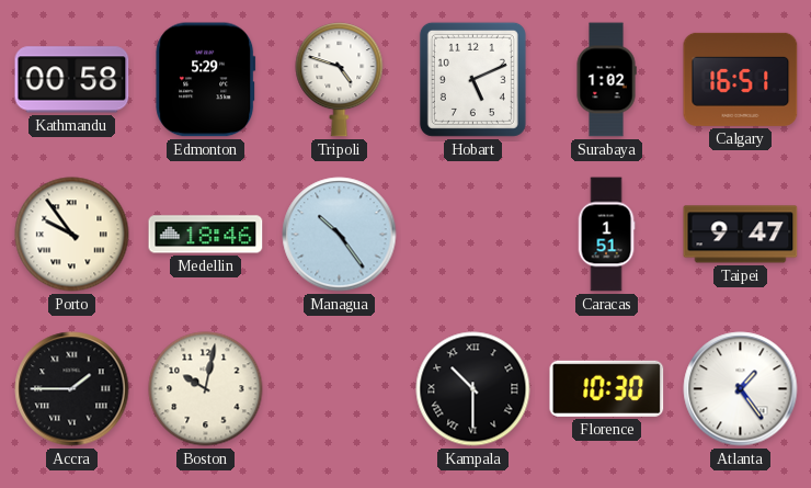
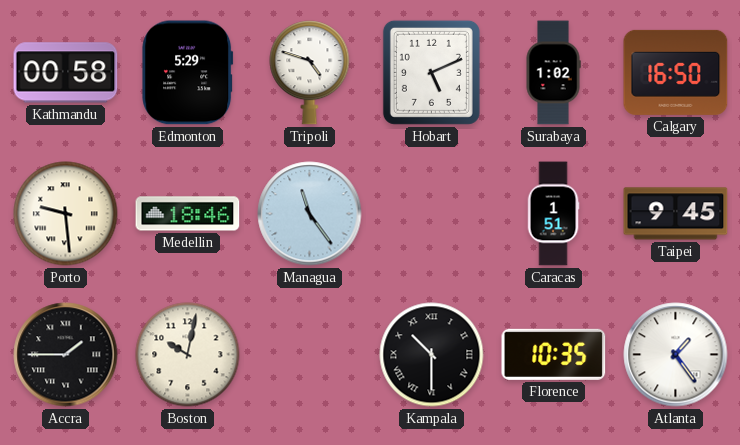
Calgary: 16:51 -> 16:50
Porto: 9:54 -> 9:29
Managua: 10:24 -> 11:24
Taipei: 9:47 -> 9:45
Florence: 10:30 -> 10:35
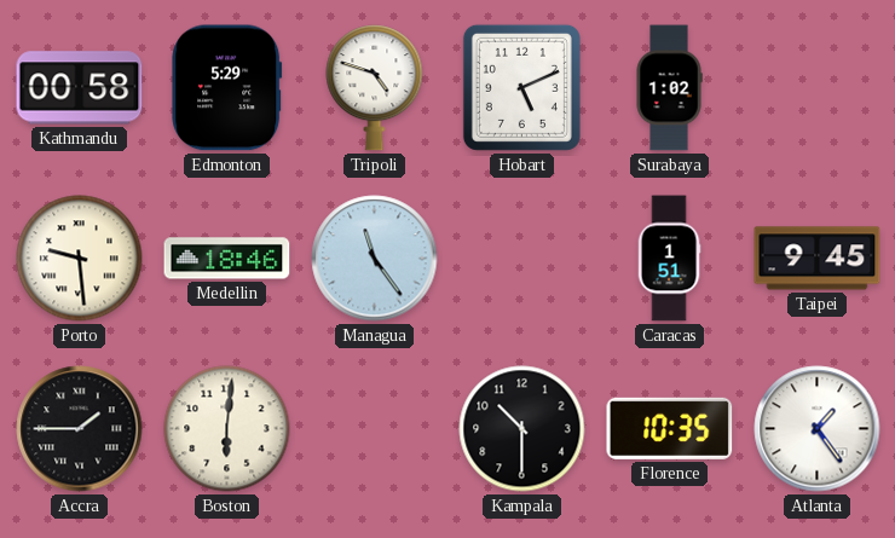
Calgary: 16:50 -> none
Boston: 10:02 -> 6:01
Kampala numerals: Roman -> Arabic
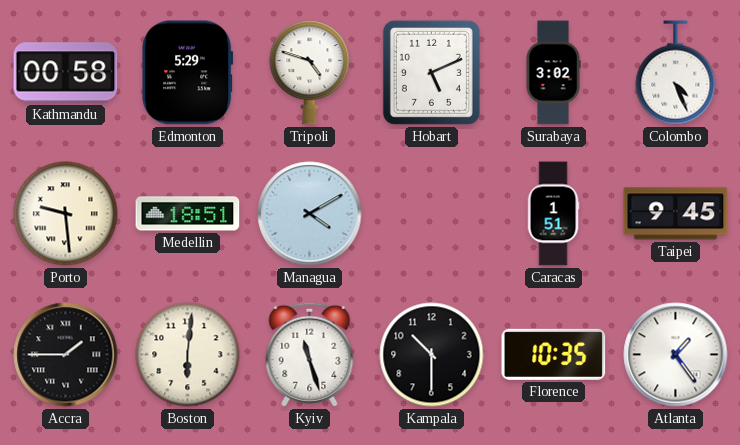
Surabaya: 1:02 -> 3:02
Colombo: none -> 4:26
Medellin: 18:46 -> 18:51
Managua: 11:24 -> 4:10
Kyiv: none -> 11:27
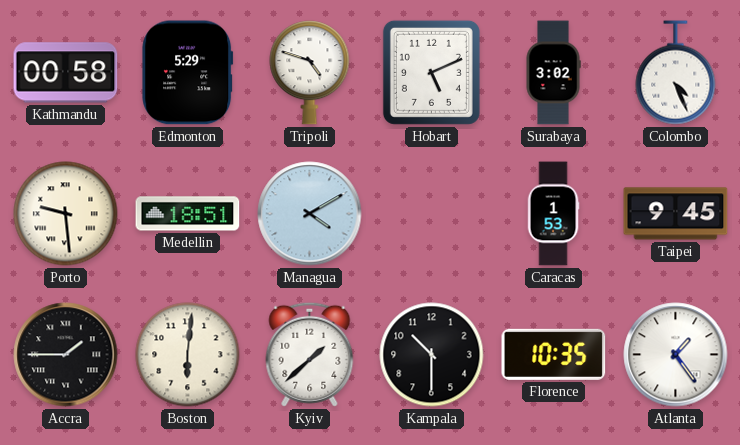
Caracas: 1:51 -> 1:53
Kyiv: 11:27 -> 1:38
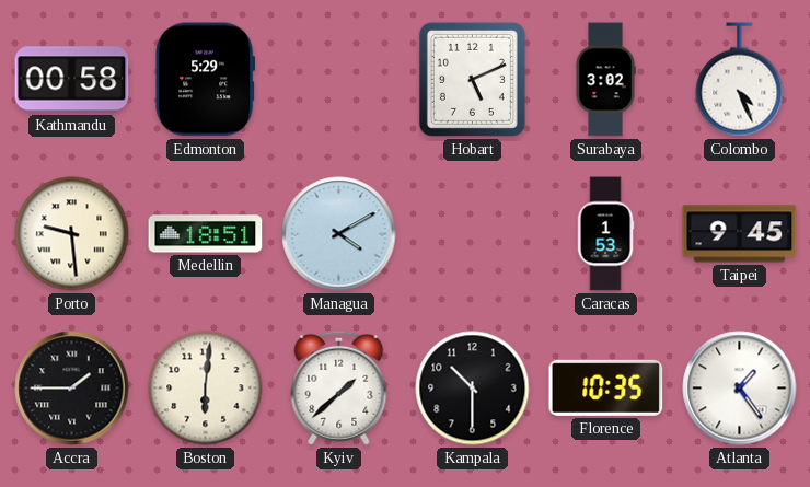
Tripoli: 4:48 -> none
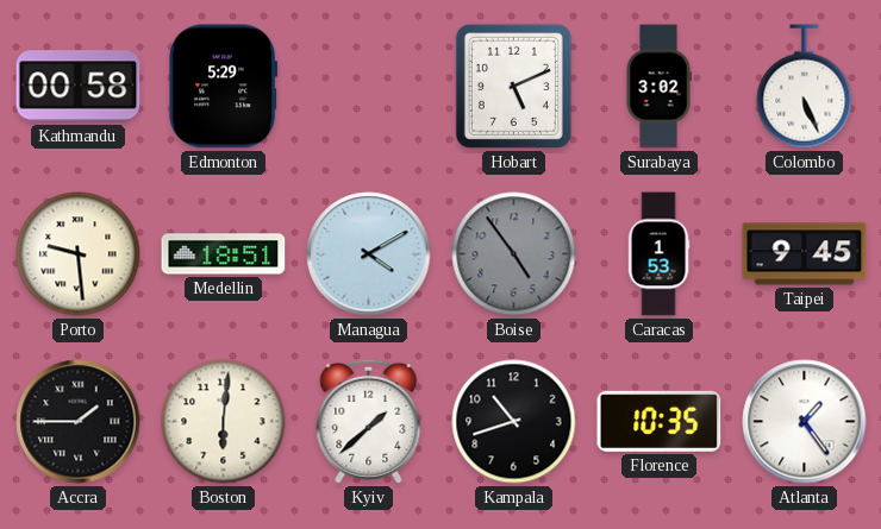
Colombo: 4:26 -> 5:26
Boise: none -> 4:54
Kampala: 10:30 -> 10:42
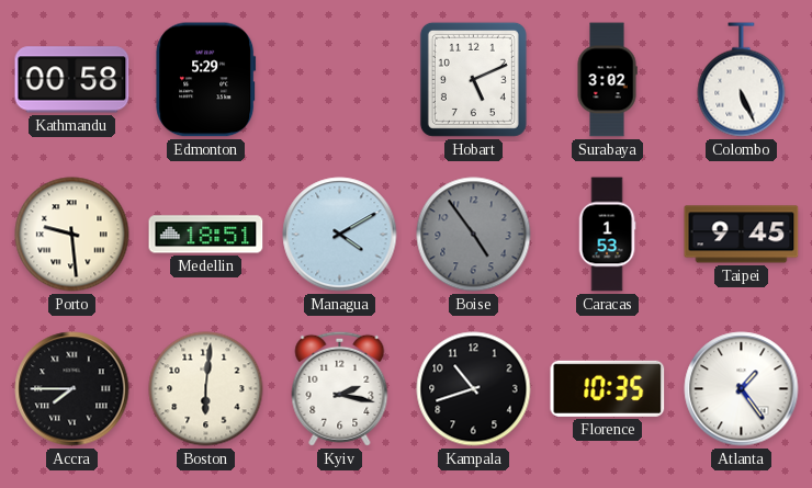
Accra: 1:45 -> 7:45
Kyiv: 1:38 -> 2:17
